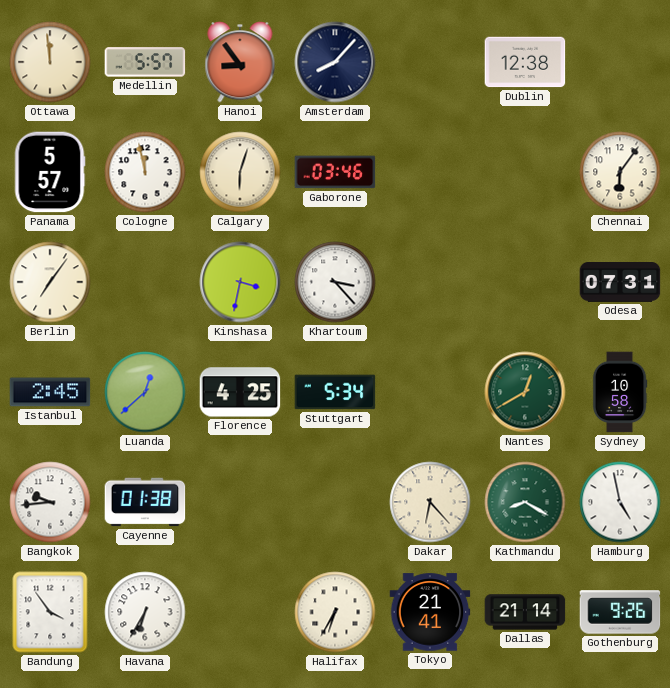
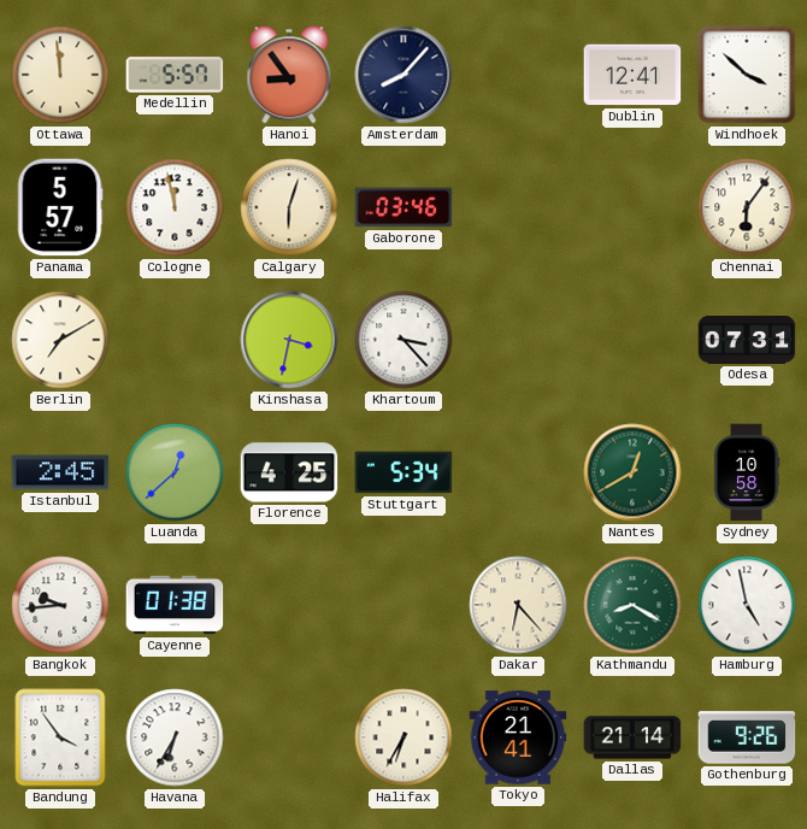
Dublin: 12:38 -> 12:41
Windhoek: none -> 3:52
Berlin: 7:06 -> 7:10
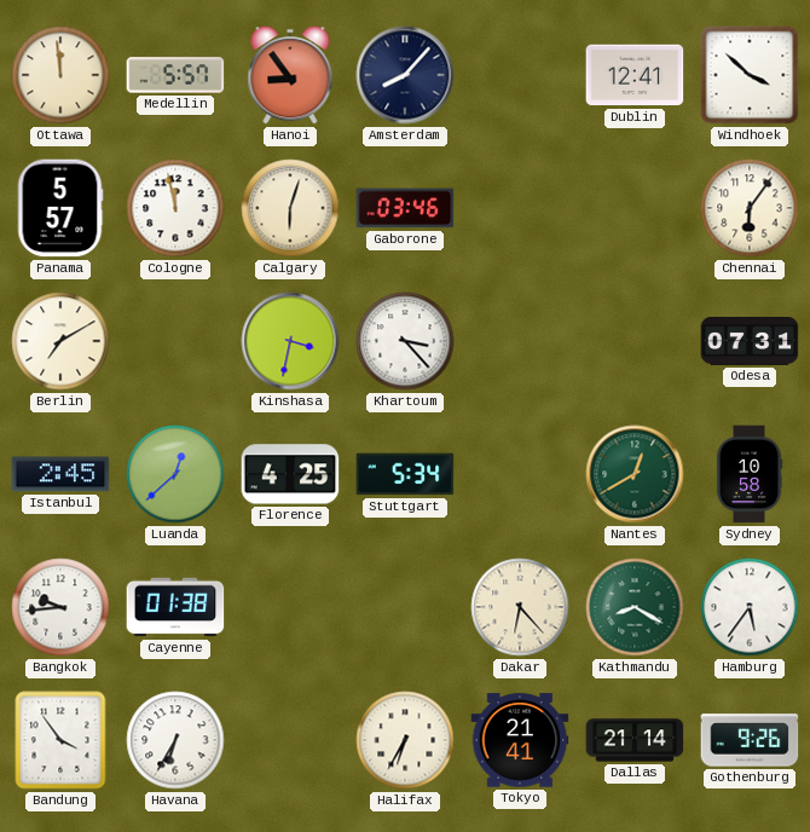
Hamburg: 4:58 -> 5:36
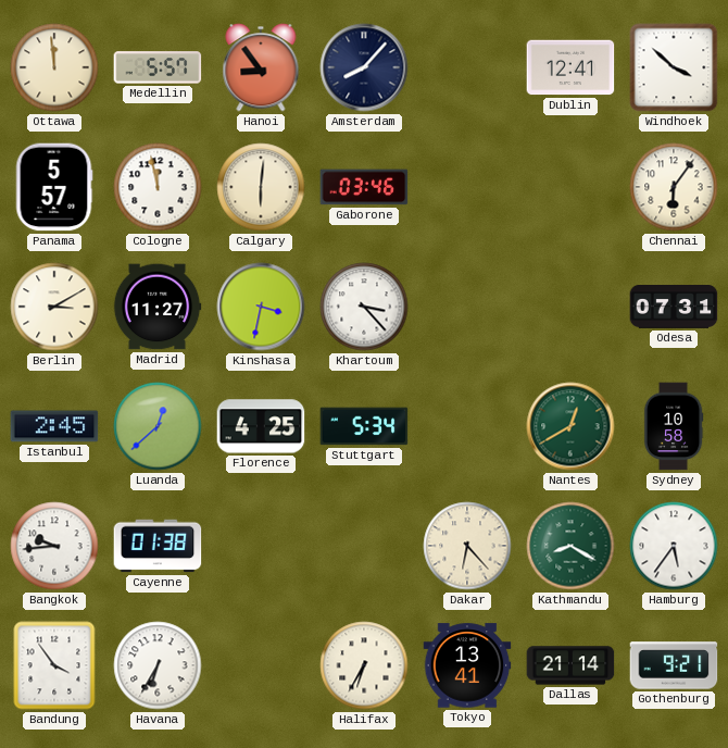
Calgary: 6:03 -> 6:01
Berlin: 7:10 -> 3:10
Madrid: none -> 11:27
Tokyo: 21:41 -> 13:41
Gothenburg: 9:26 -> 9:21
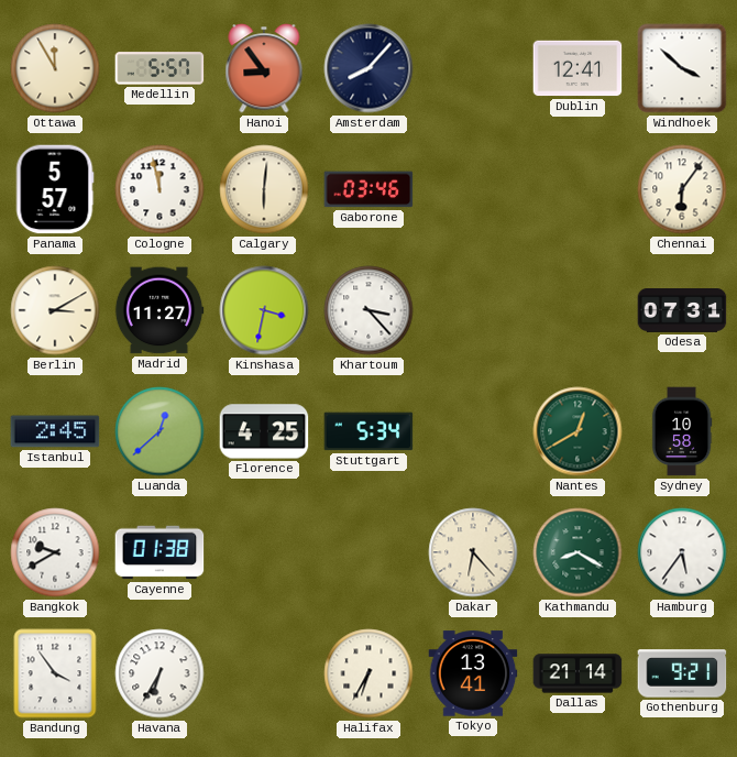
Ottawa: 11:59 -> 11:55
Bangkok: 9:44 -> 9:40
